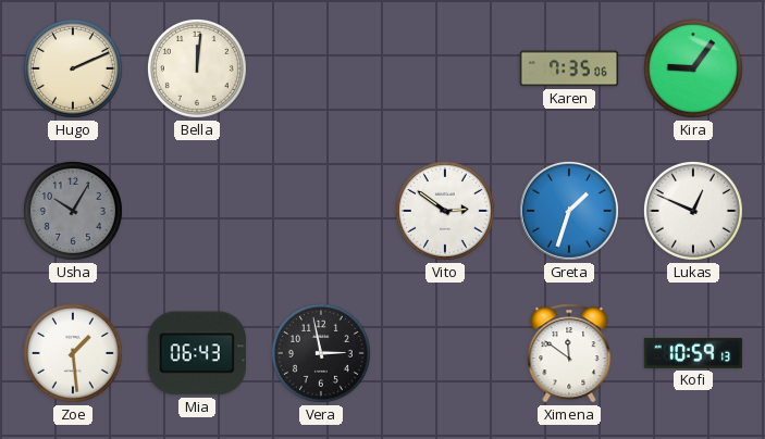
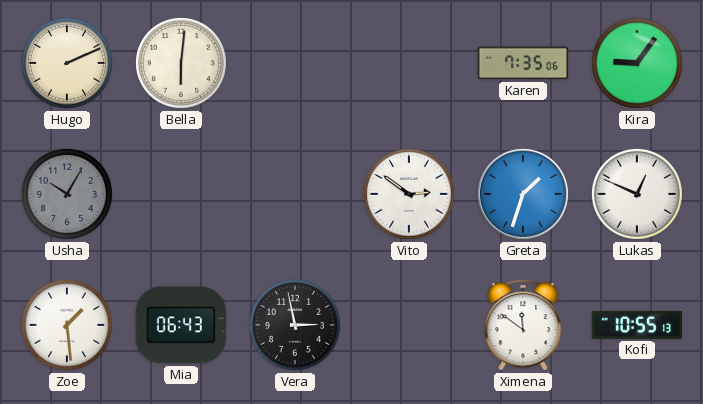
Bella: 12:01 -> 6:01
Kofi: 10:59 -> 10:55
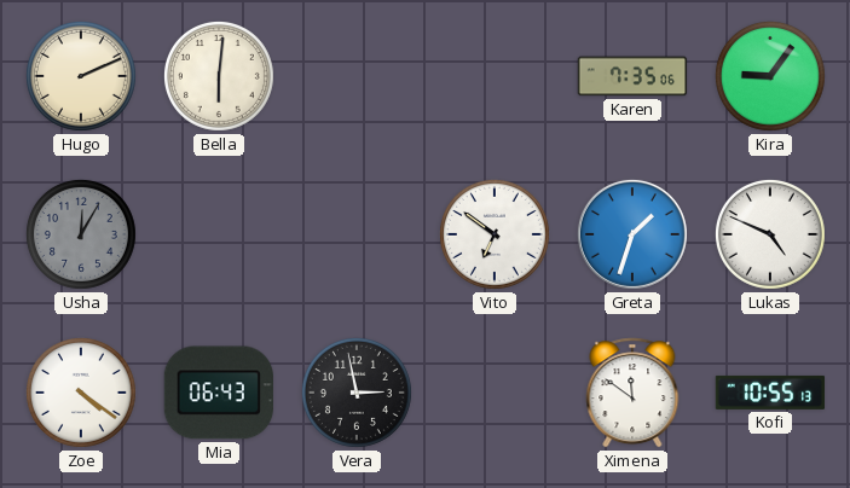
Usha: 10:05 -> 12:05
Vito: 2:51 -> 6:51
Lukas: 12:49 -> 4:49
Zoe: 1:29 -> 4:21
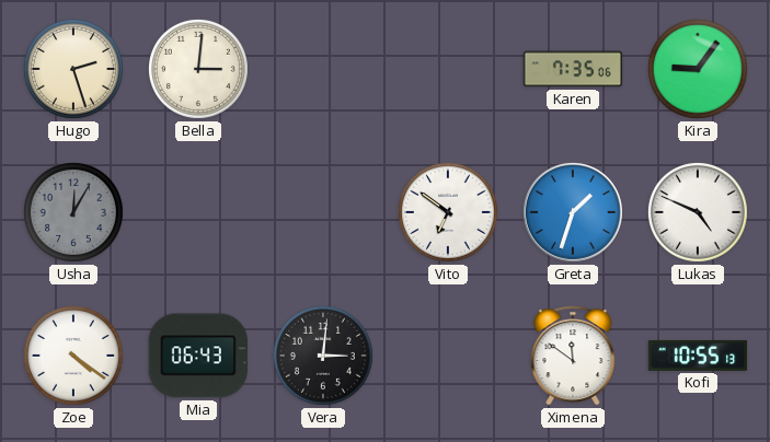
Hugo: 2:11 -> 2:27
Bella: 6:01 -> 3:01
Vera: 2:58 -> 3:01
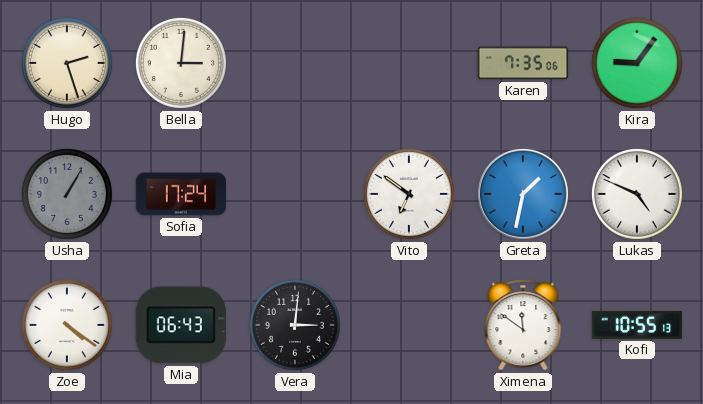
Usha: 12:05 -> 1:05
Sofia: none -> 17:24
Greta: 1:33 -> 1:32
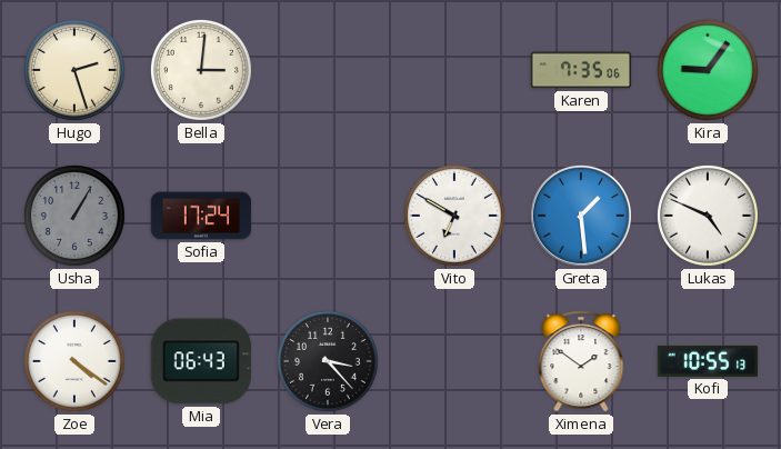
Vito: 6:51 -> 6:50
Greta: 1:32 -> 1:29
Vera: 3:01 -> 3:23
Ximena: 11:51 -> 1:51
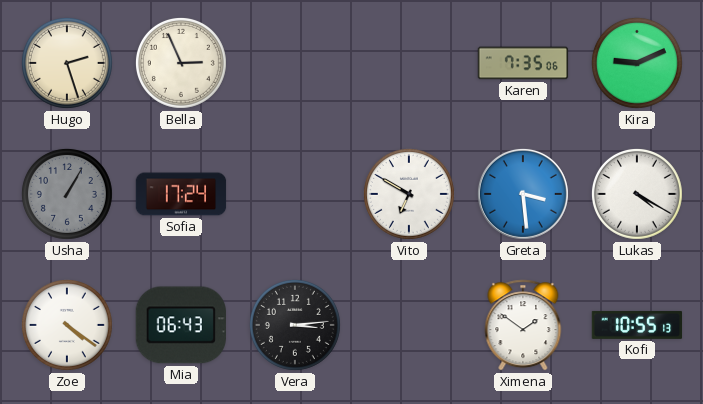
Bella: 3:01 -> 2:56
Kira: 9:06 -> 9:11
Greta: 1:29 -> 3:29
Lukas: 4:49 -> 4:20
Vera: 3:23 -> 3:14
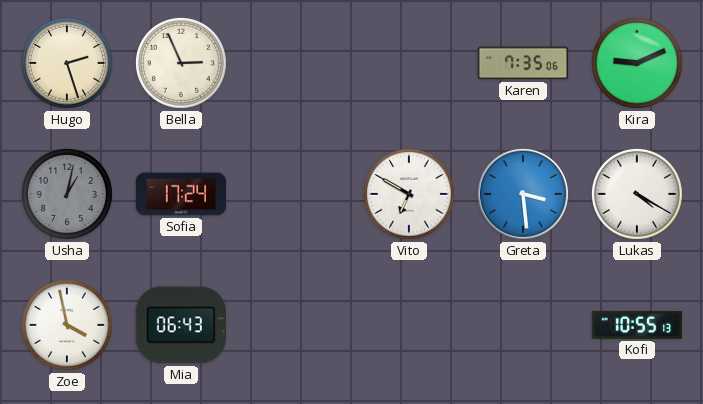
Usha: 1:05 -> 1:02
Zoe: 4:21 -> 3:58
Vera: 3:14 -> none
Ximena: 1:51 -> none
